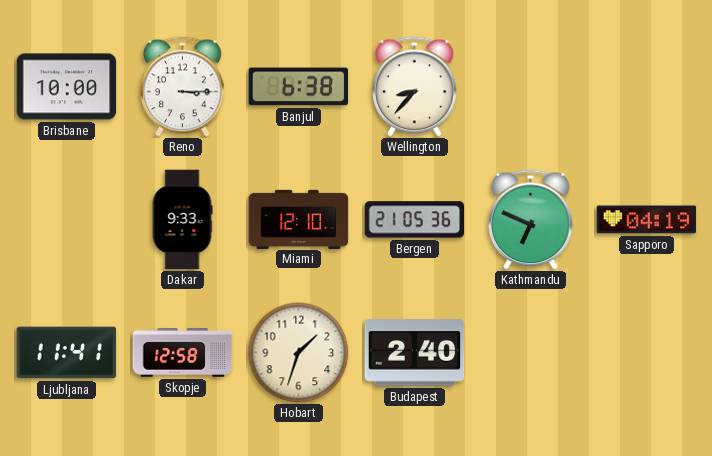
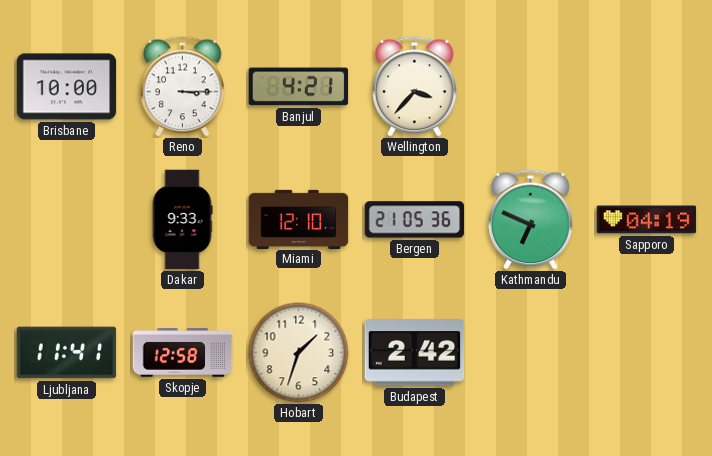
Banjul: 6:38 -> 4:21
Wellington: 8:37 -> 3:37
Budapest: 2:40 -> 2:42
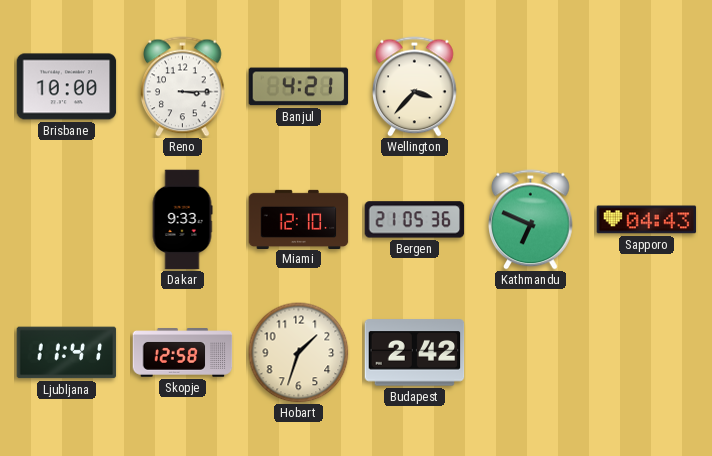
Sapporo: 04:19 -> 04:43
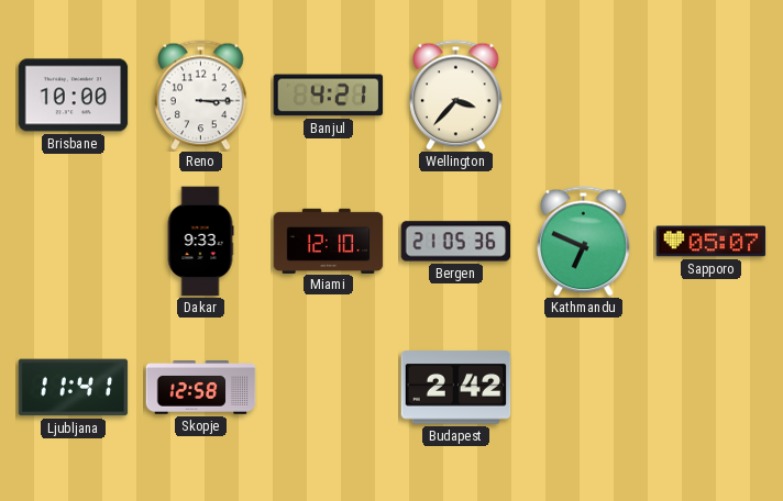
Sapporo: 04:43 -> 05:07
Hobart: 1:33 -> none
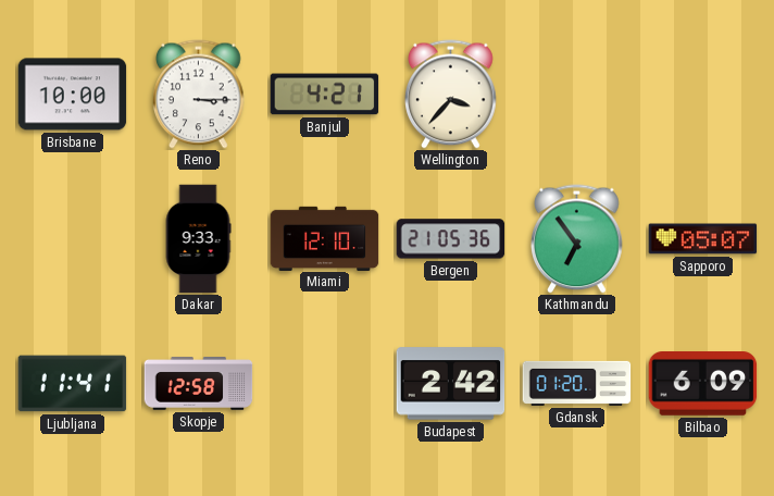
Kathmandu: 6:49 -> 6:54
Gdansk: none -> 01:20
Bilbao: none -> 6:09
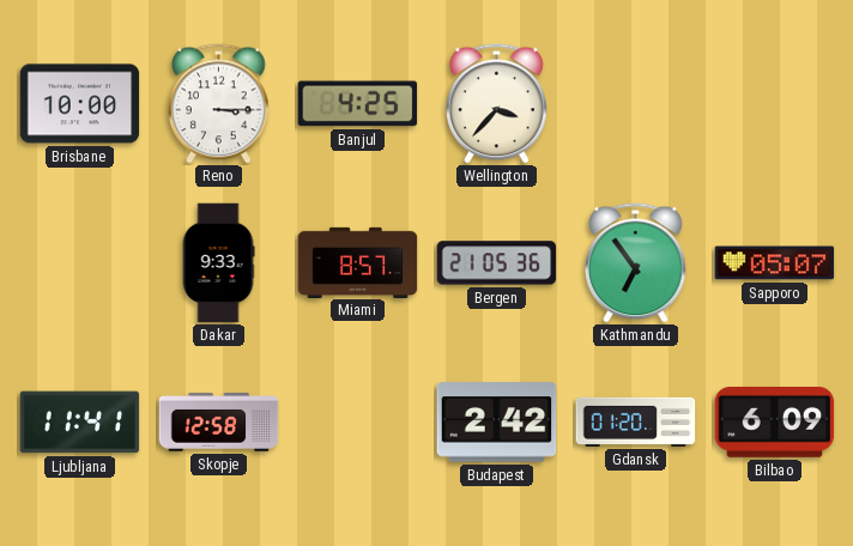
Banjul: 4:21 -> 4:25
Miami: 12:10 -> 8:57
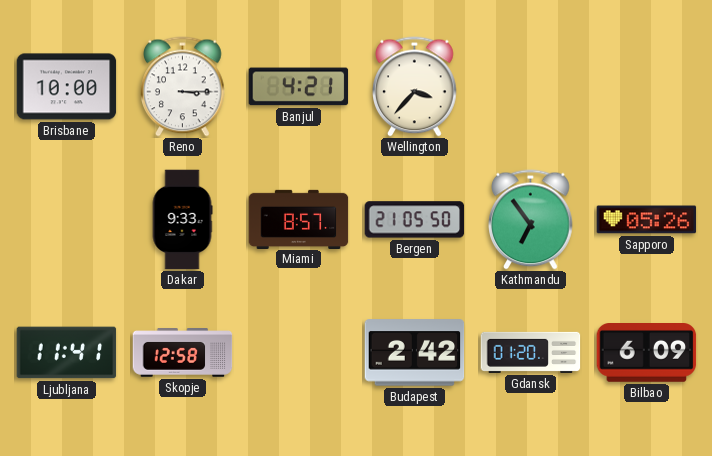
Banjul: 4:25 -> 4:21
Bergen: 21:05:36 -> 21:05:50
Sapporo: 05:07 -> 05:26
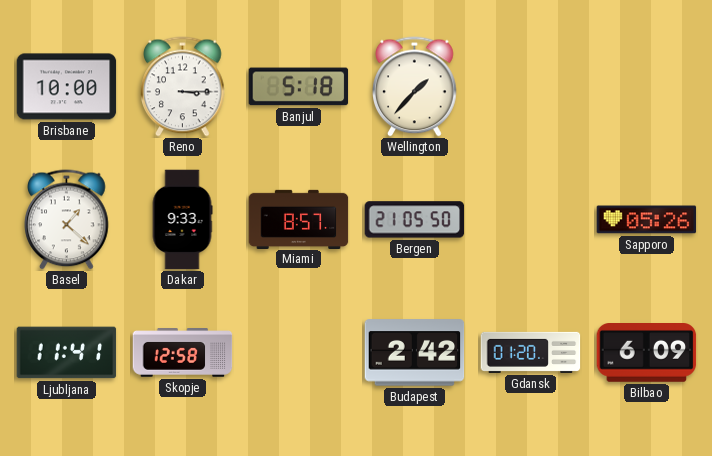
Banjul: 4:21 -> 5:18
Wellington: 3:37 -> 1:37
Basel: none -> 1:22
Kathmandu: 6:54 -> none
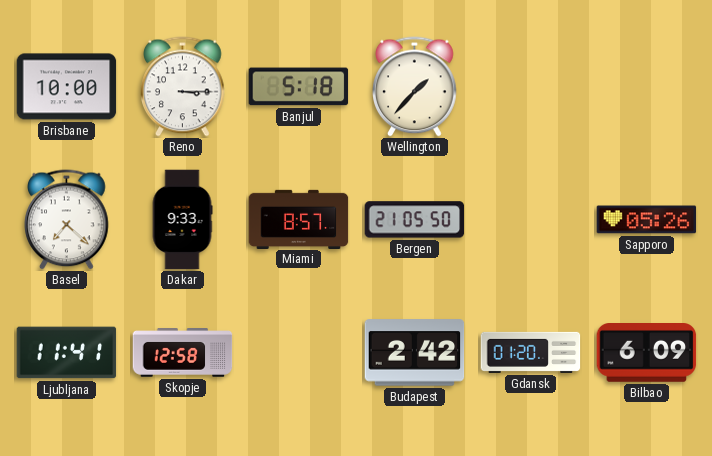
Basel: 1:22 -> 7:22
